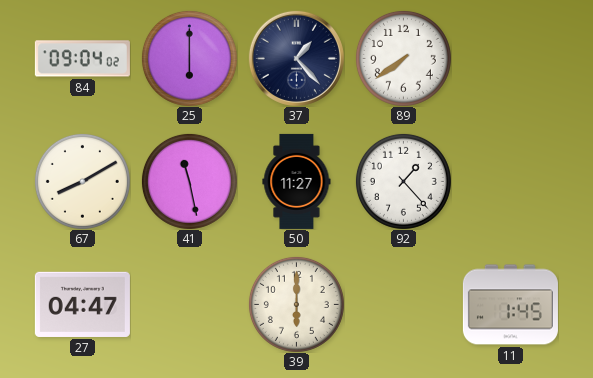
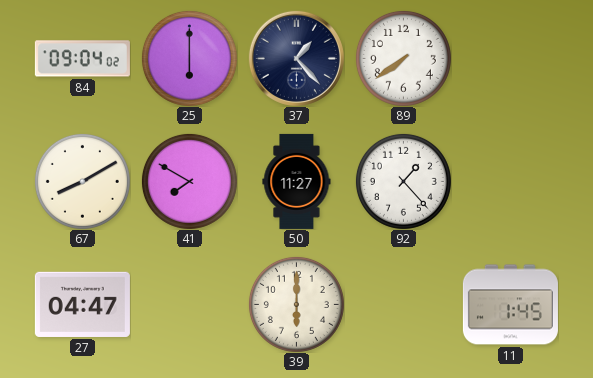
41: 11:28 -> 7:50
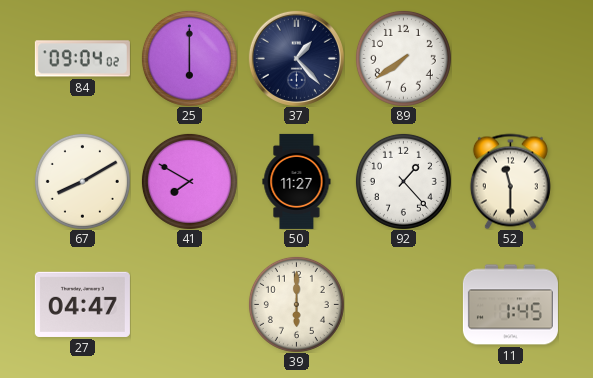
52: none -> 11:30
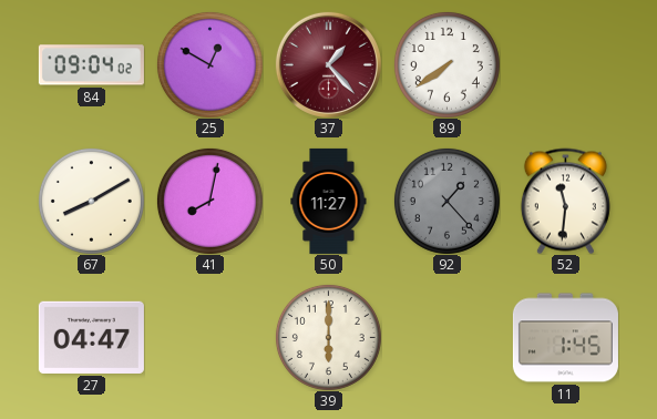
25: 6:00 -> 12:50
37 dial: navy -> burgundy
41: 7:50 -> 8:02
92 dial: white -> grey
52: 11:30 -> 11:31
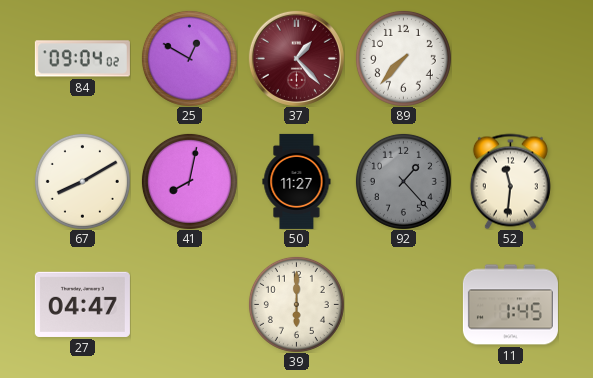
89: 7:39 -> 7:37
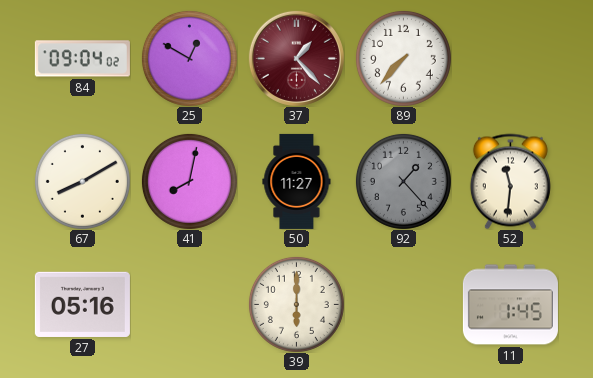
27: 04:47 -> 05:16
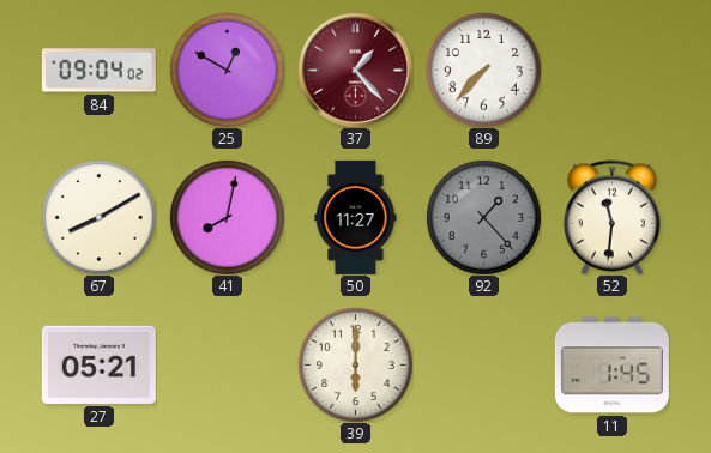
27: 05:16 -> 05:21
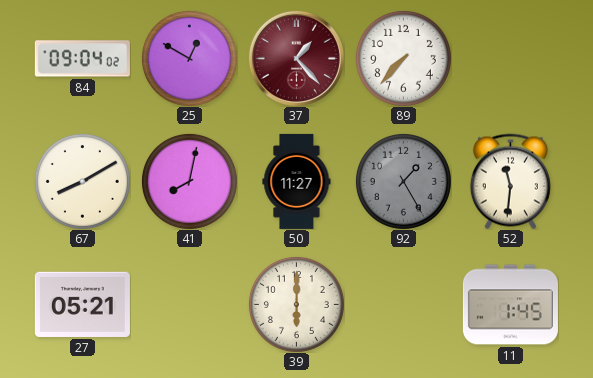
92: 1:23 -> 1:25
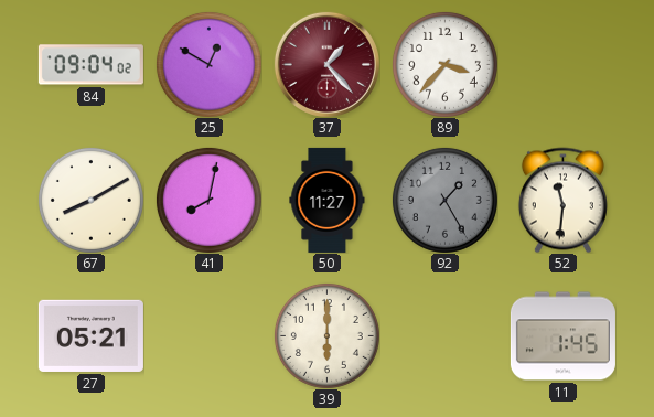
89: 7:37 -> 3:37
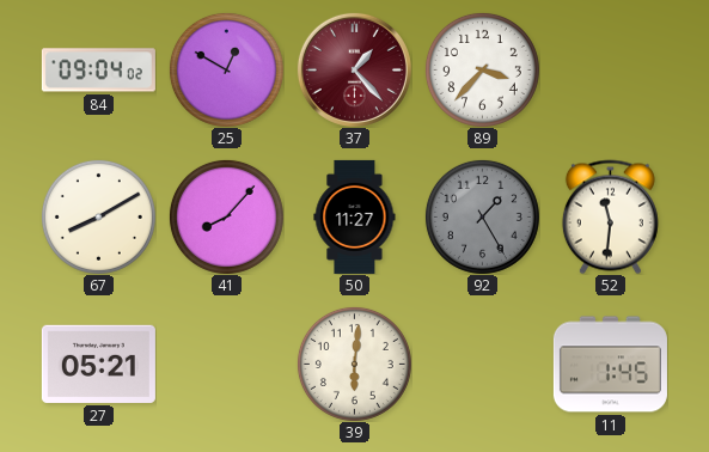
41: 8:02 -> 8:07
39: 6:00 -> 6:01
